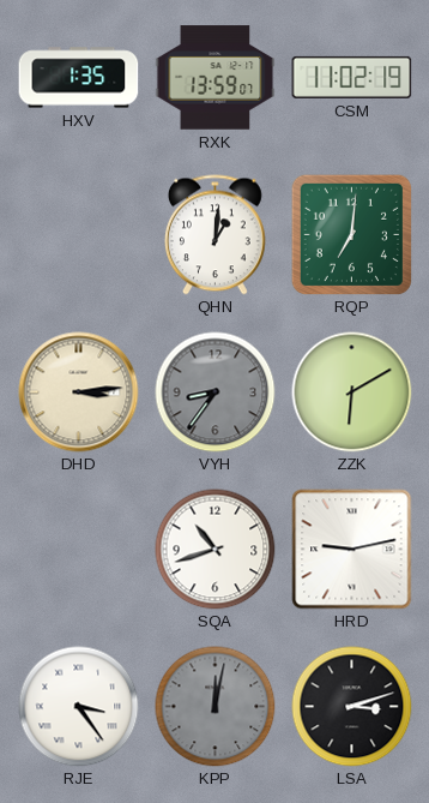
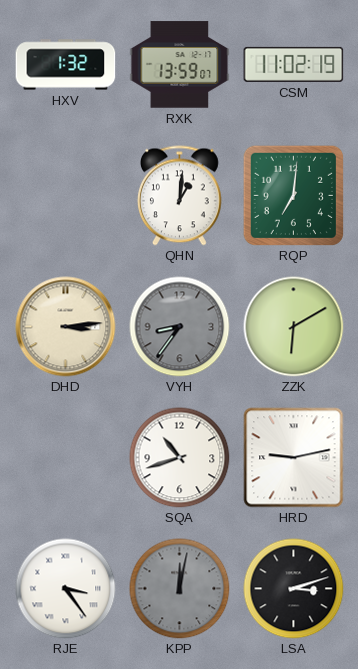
HXV: 1:35 -> 1:32
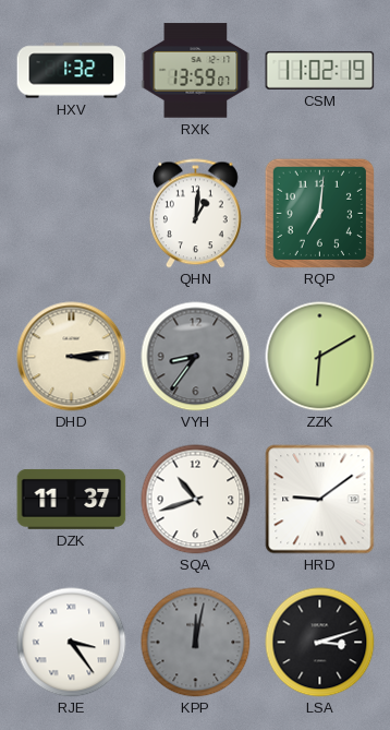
DZK: none -> 11:37
HRD: 9:13 -> 9:09
